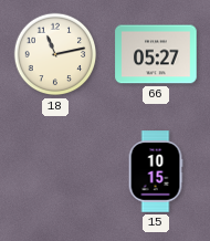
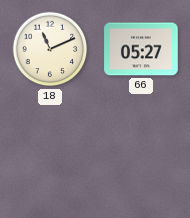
18: 11:13 -> 11:11
15: 10:15 -> none
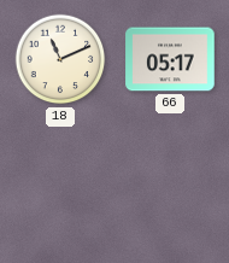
66: 05:27 -> 05:17
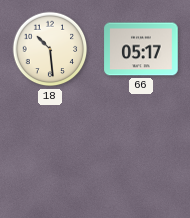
18: 11:11 -> 10:29
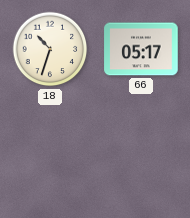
18: 10:29 -> 10:33
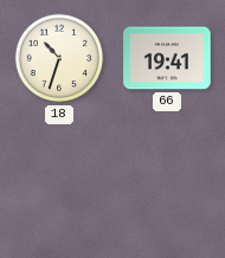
66: 05:17 -> 19:41
